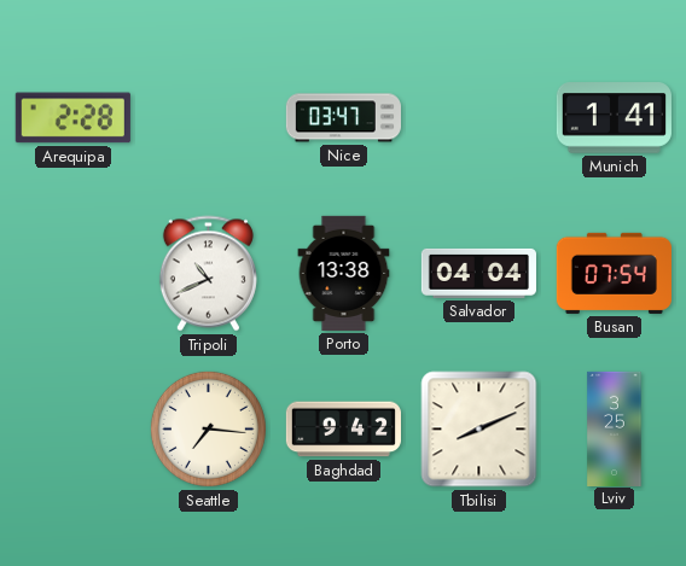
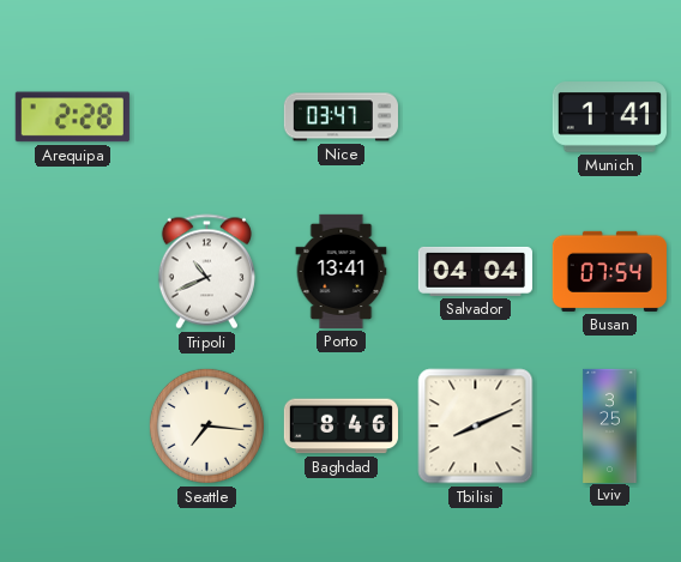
Porto: 13:38 -> 13:41
Baghdad: 9:42 -> 8:46
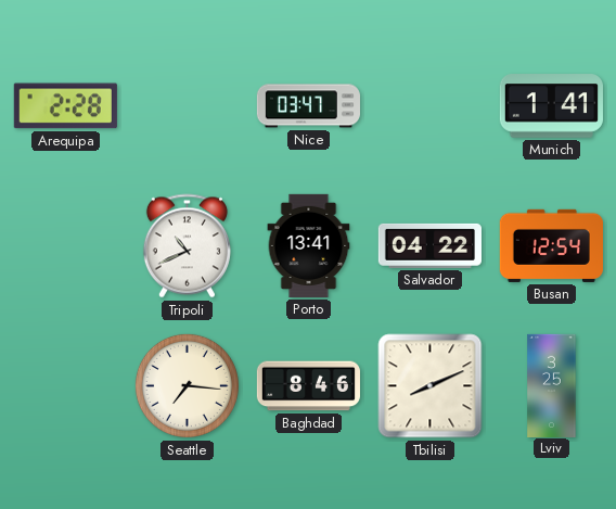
Salvador: 04:04 -> 04:22
Busan: 07:54 -> 12:54
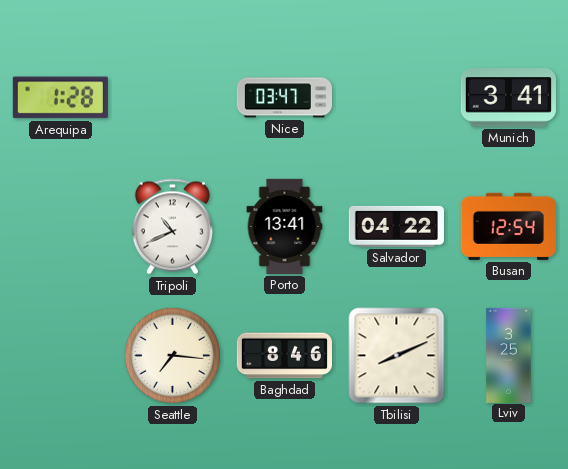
Arequipa: 2:28 -> 1:28
Munich: 1:41 -> 3:41
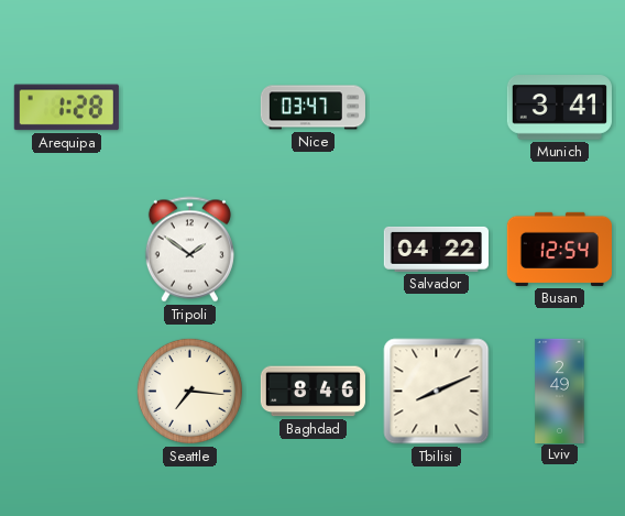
Tripoli: 10:41 -> 1:51
Porto: 13:41 -> none
Lviv: 3:25 -> 2:49
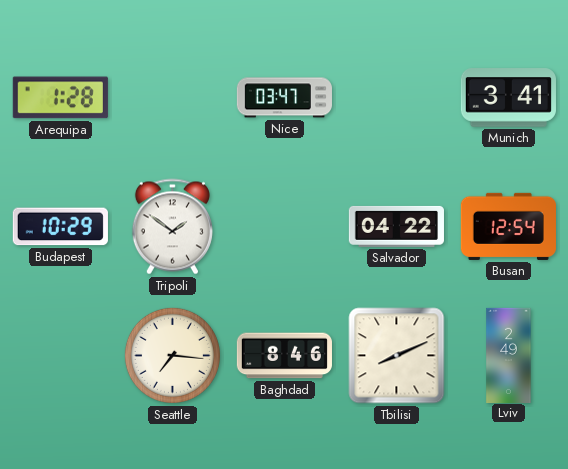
Budapest: none -> 10:29
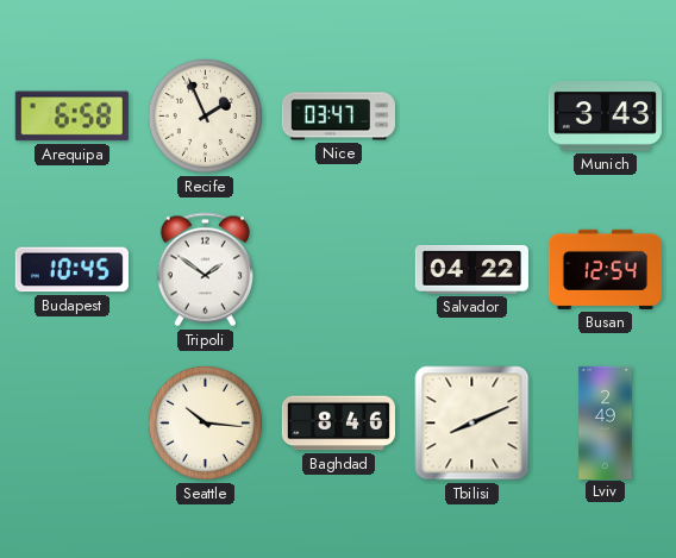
Arequipa: 1:28 -> 6:58
Recife: none -> 1:56
Munich: 3:41 -> 3:43
Budapest: 10:29 -> 10:45
Seattle: 7:16 -> 10:16
